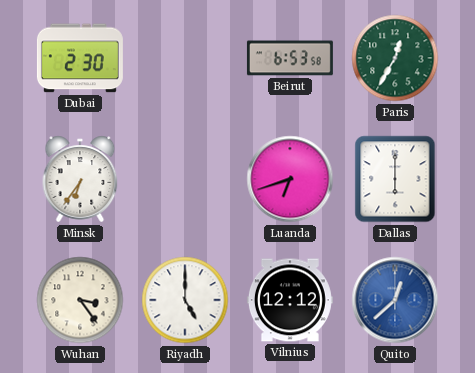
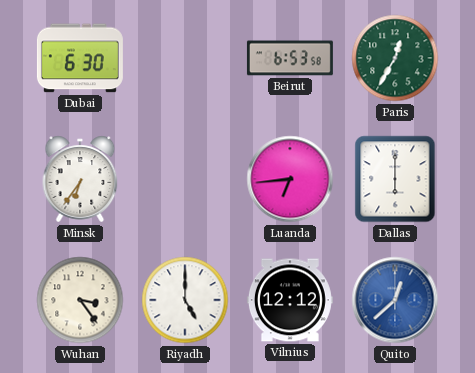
Dubai: 2:30 -> 6:30
Luanda: 6:42 -> 6:44
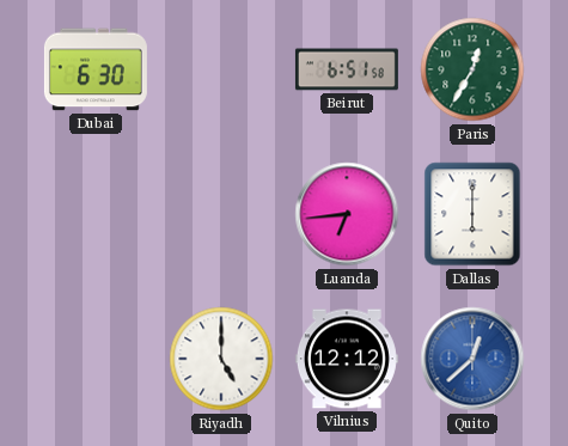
Beirut: 6:53 -> 6:51
Minsk: 6:36 -> none
Wuhan: 3:24 -> none
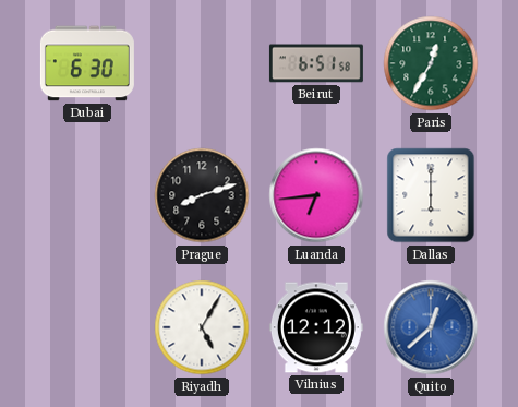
Prague: none -> 8:12
Riyadh: 5:00 -> 5:05
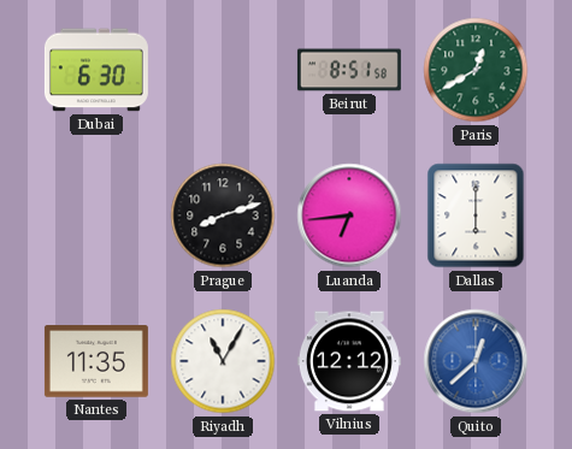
Beirut: 6:51 -> 8:51
Paris: 12:35 -> 12:40
Nantes: none -> 11:35
Riyadh: 5:05 -> 11:05
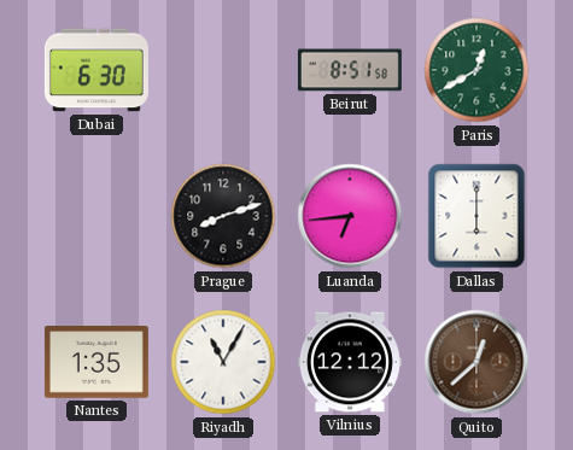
Nantes: 11:35 -> 1:35
Quito dial: blue -> brown
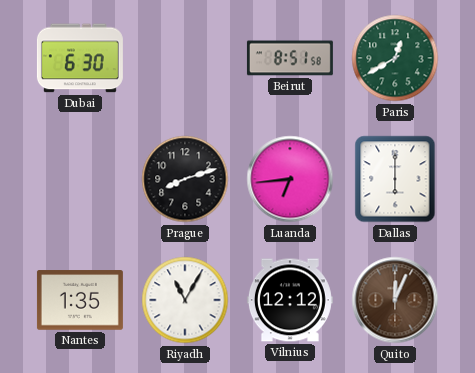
Quito: 12:38 -> 12:04
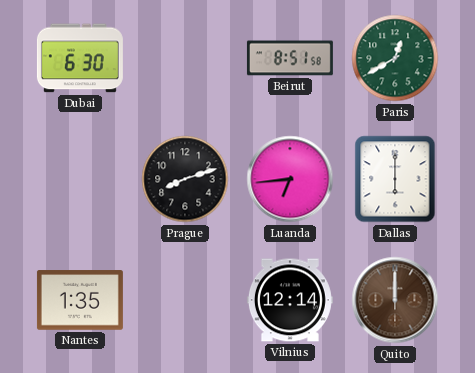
Riyadh: 11:05 -> none
Vilnius: 12:12 -> 12:14
Quito: 12:04 -> 12:00
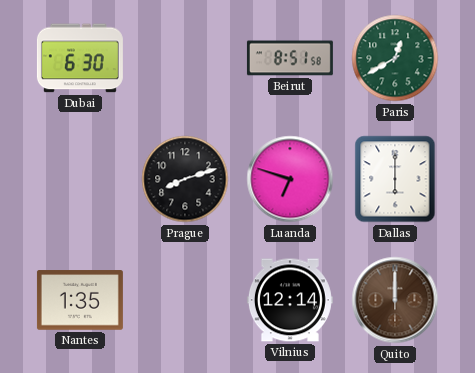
Luanda: 6:44 -> 6:48
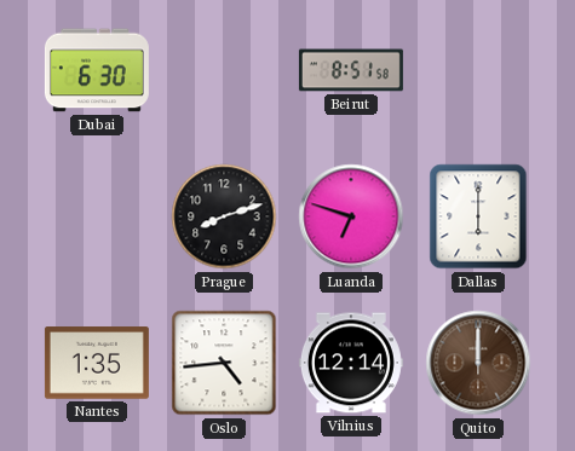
Paris: 12:40 -> none
Oslo: none -> 4:44
